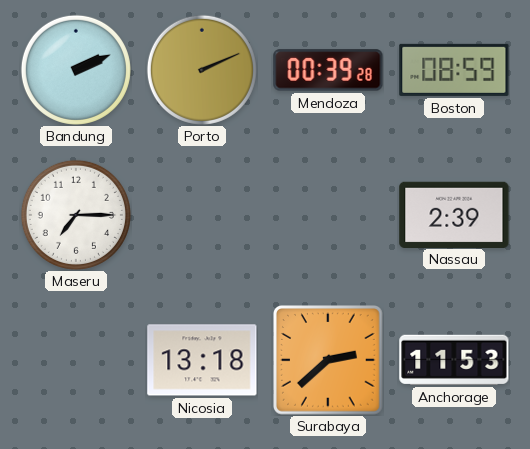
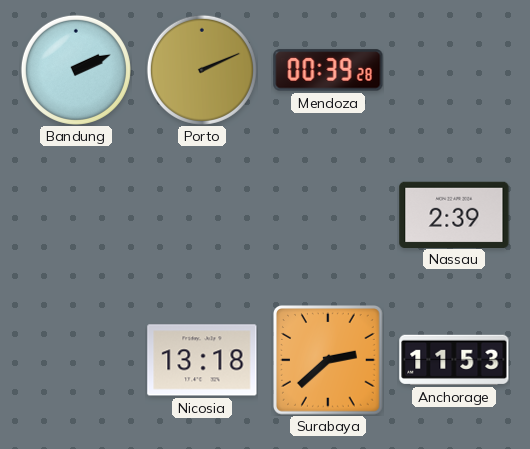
Boston: 08:59 -> none
Maseru: 7:15 -> none
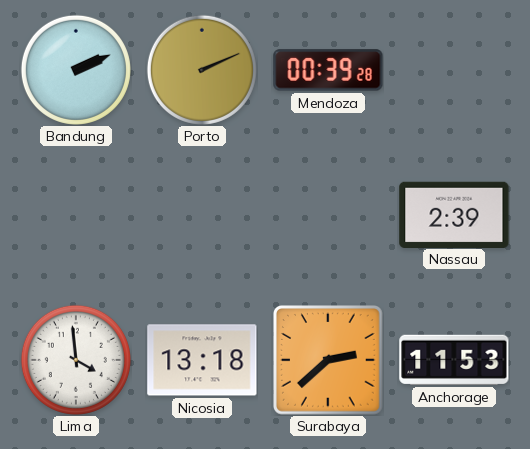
Lima: none -> 3:59
